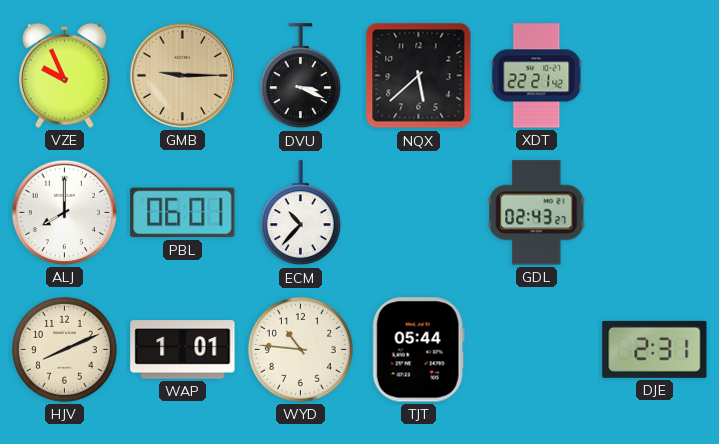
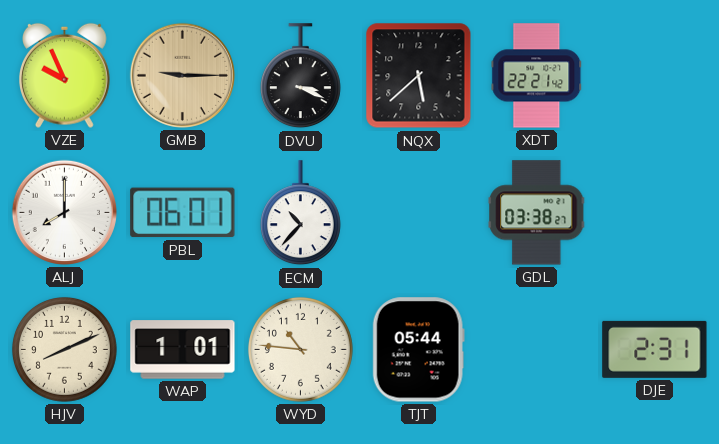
GDL: 02:43 -> 03:38
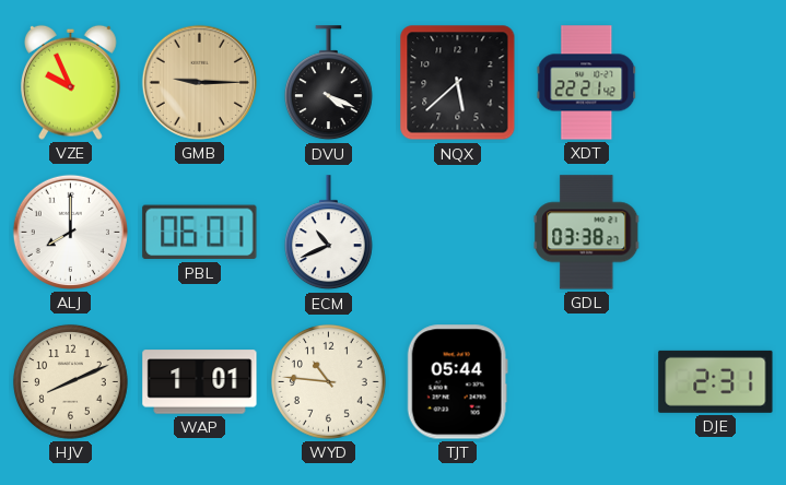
DVU: 3:19 -> 4:19
ECM: 10:37 -> 10:41
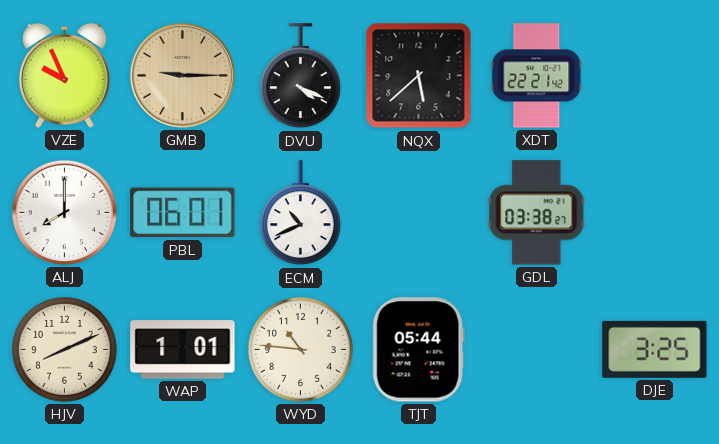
DJE: 2:31 -> 3:25
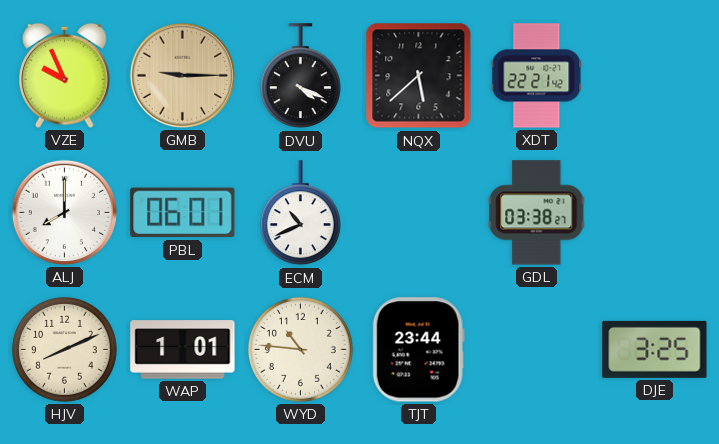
TJT: 05:44 -> 23:44
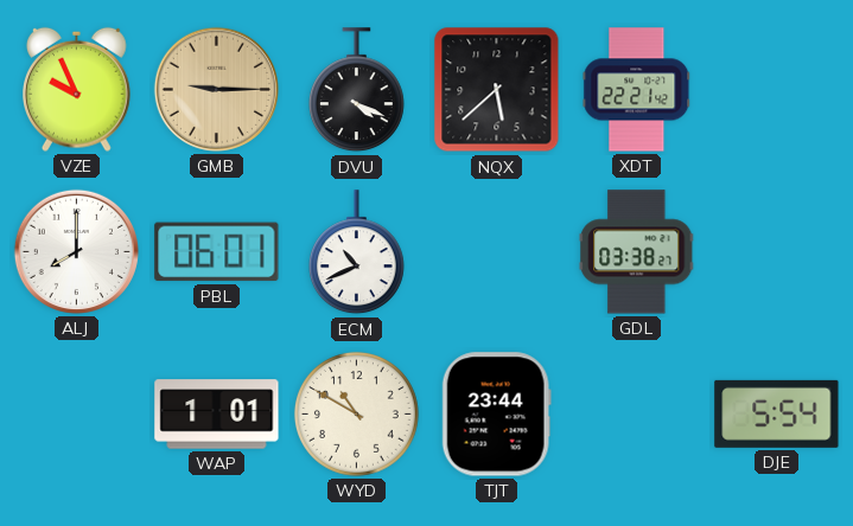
HJV: 8:11 -> none
WYD: 10:46 -> 10:50
DJE: 3:25 -> 5:54
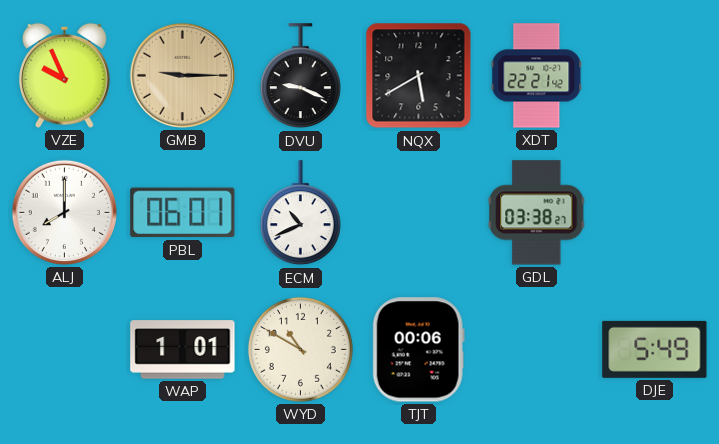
DVU: 4:19 -> 9:19
NQX: 5:38 -> 5:40
TJT: 23:44 -> 00:06
DJE: 5:54 -> 5:49
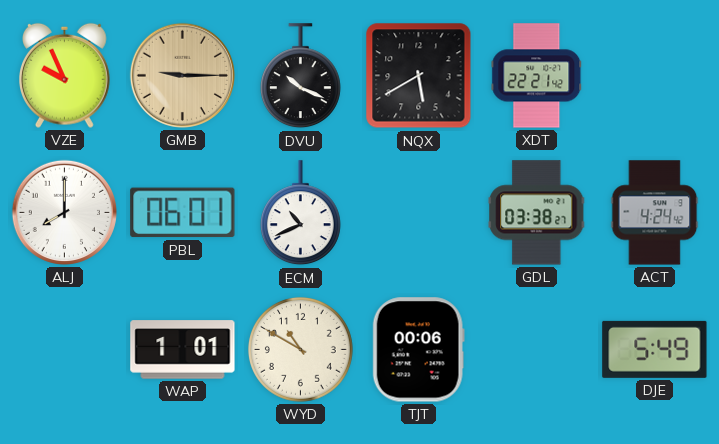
DVU: 9:19 -> 10:19
ACT: none -> 4:24
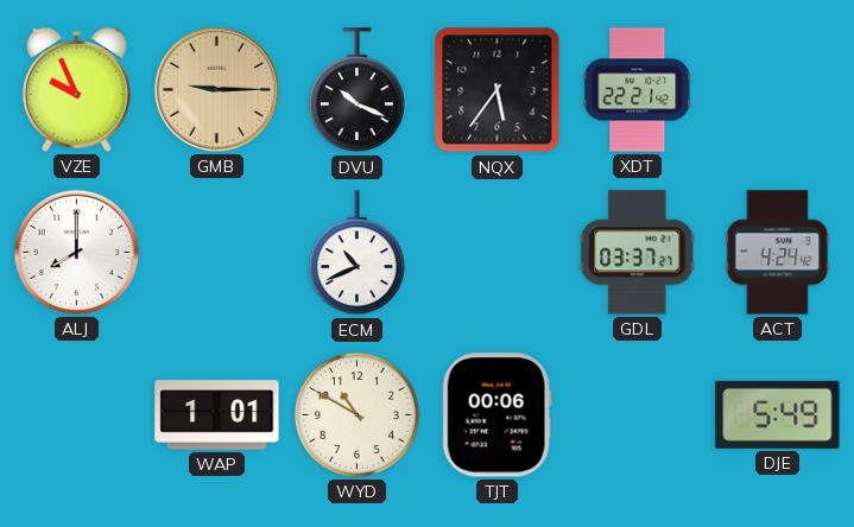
NQX: 5:40 -> 5:36
PBL: 06:01 -> none
GDL: 03:38 -> 03:37
